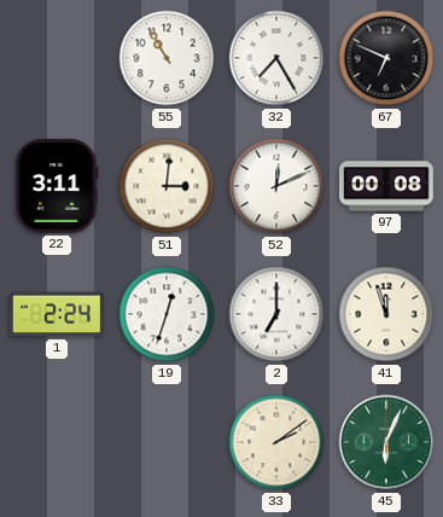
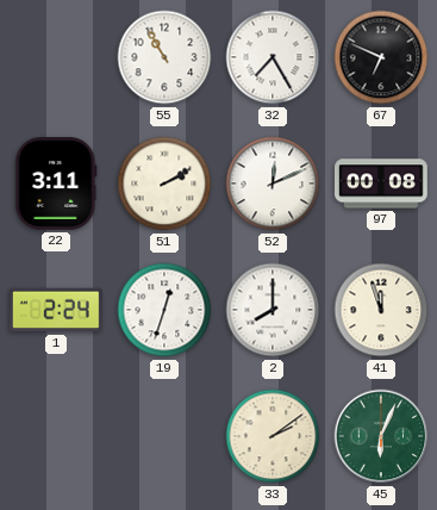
51: 3:01 -> 2:10
2: 7:00 -> 8:00
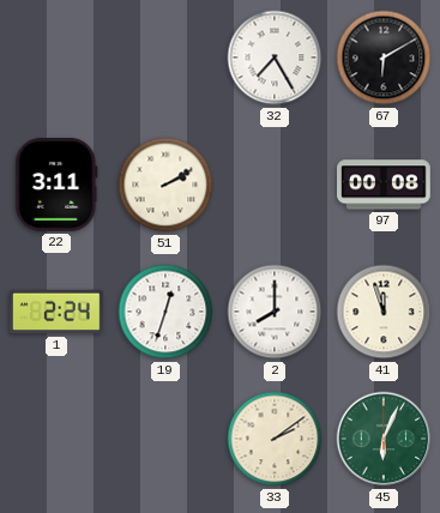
55: 10:55 -> none
67: 6:49 -> 6:10
52: 12:11 -> none
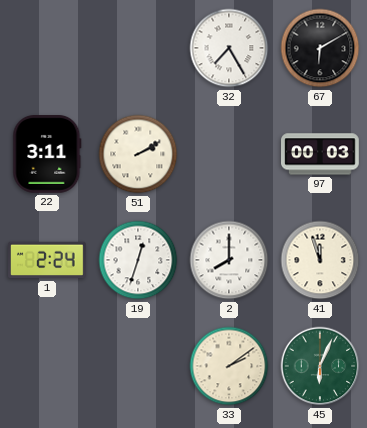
97: 00:08 -> 00:03
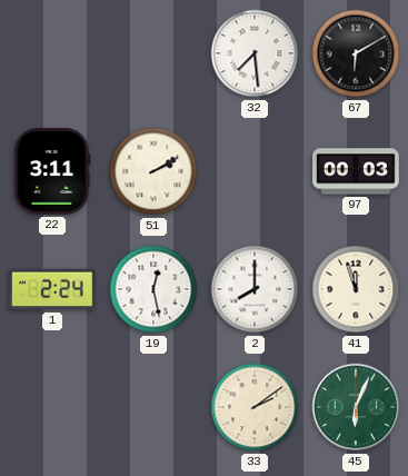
32: 7:25 -> 7:29
19: 12:33 -> 12:28
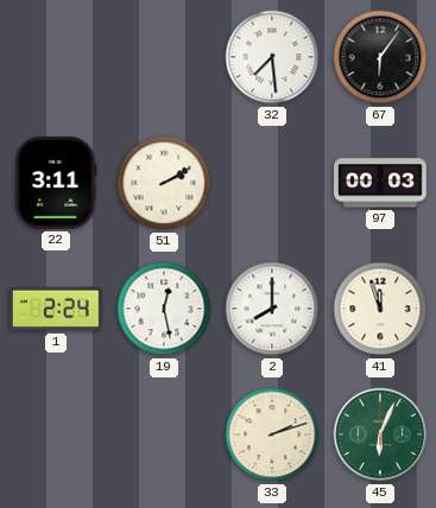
67: 6:10 -> 6:06
33: 2:09 -> 2:12
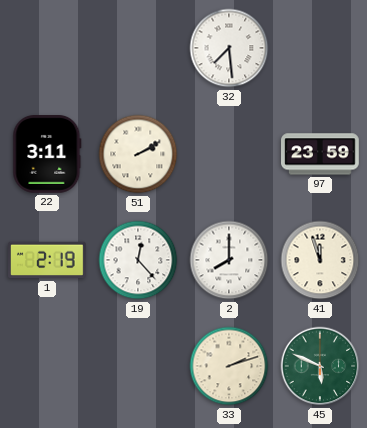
67: 6:06 -> none
97: 00:03 -> 23:59
1: 2:24 -> 2:19
19: 12:28 -> 12:23
45: 6:04 -> 5:49
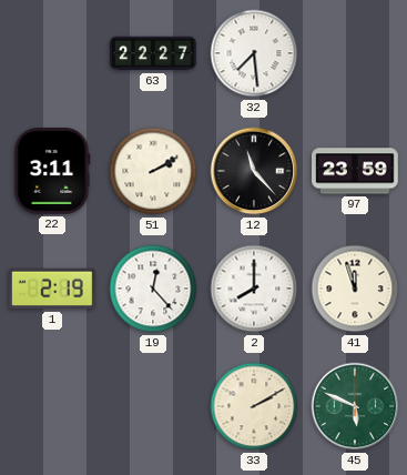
63: none -> 22:27
12: none -> 11:23
33: 2:12 -> 2:10
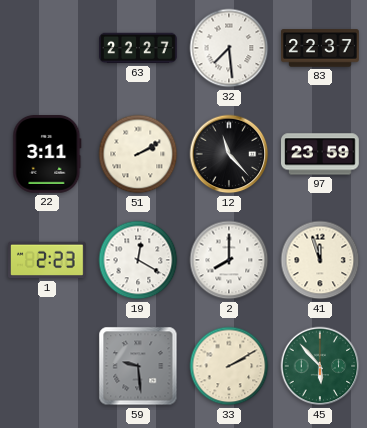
83: none -> 22:37
1: 2:19 -> 2:23
19: 12:23 -> 12:20
59: none -> 9:29
45: 5:49 -> 5:53
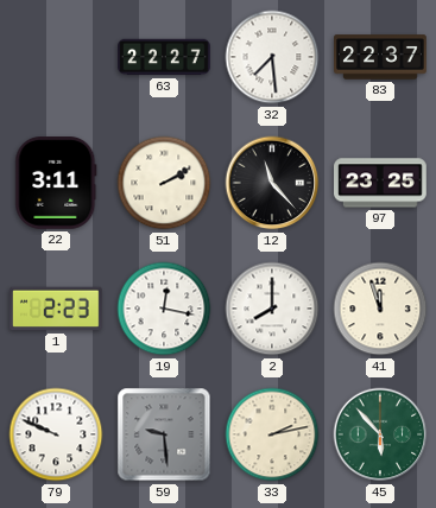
97: 23:59 -> 23:25
19: 12:20 -> 12:17
79: none -> 9:49
33: 2:10 -> 2:13
